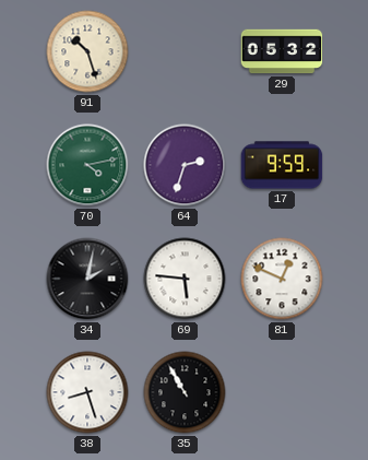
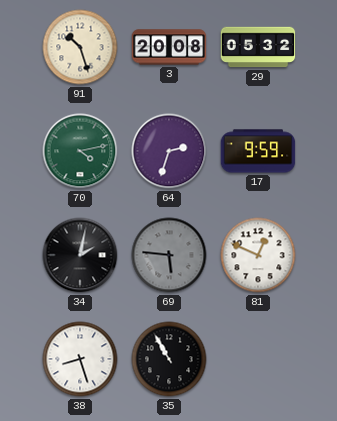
3: none -> 20:08
69 dial: white -> grey
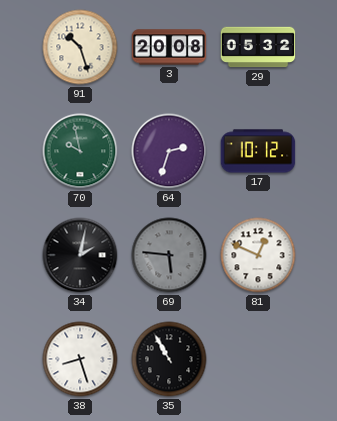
70: 4:13 -> 9:58
17: 9:59 -> 10:12
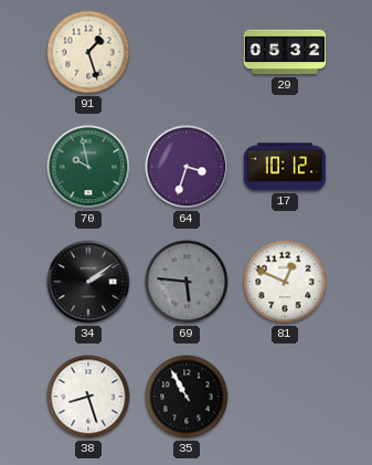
91: 10:27 -> 1:27
3: 20:08 -> none
64: 2:33 -> 3:33
34: 2:02 -> 2:09
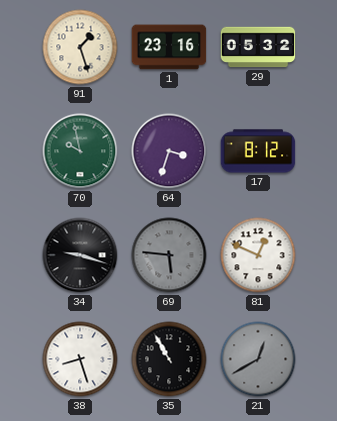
1: none -> 23:16
17: 10:12 -> 8:12
34: 2:09 -> 9:18
21: none -> 12:40
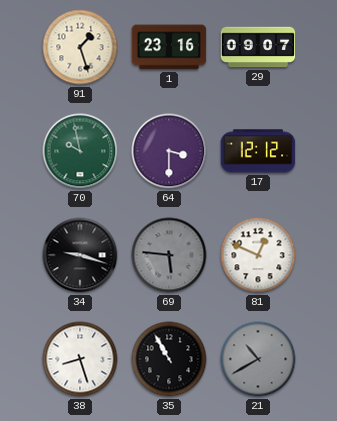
29: 05:32 -> 09:07
64: 3:33 -> 3:30
17: 8:12 -> 12:12
21: 12:40 -> 10:40
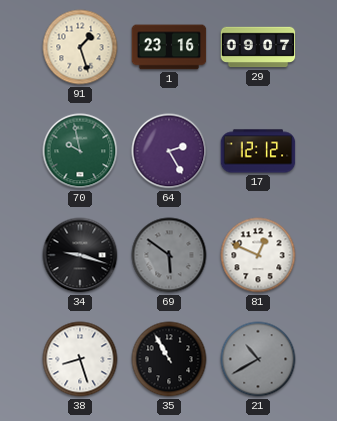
64: 3:30 -> 2:25
69: 5:46 -> 5:51
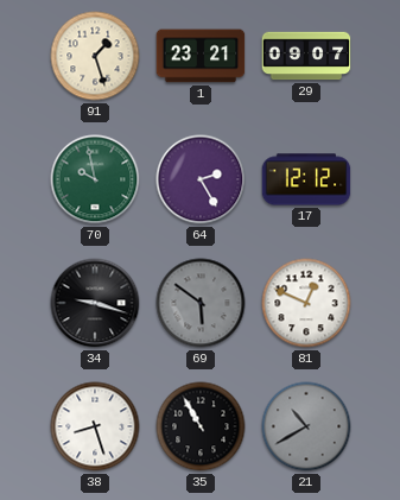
1: 23:16 -> 23:21
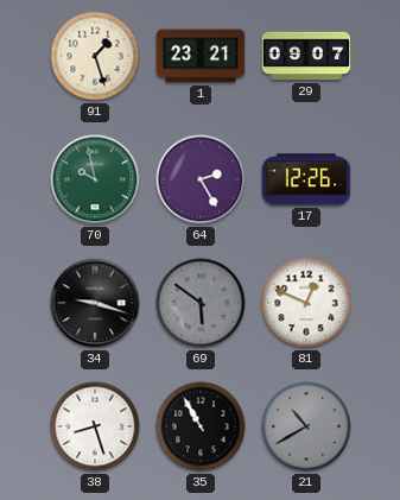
17: 12:12 -> 12:26
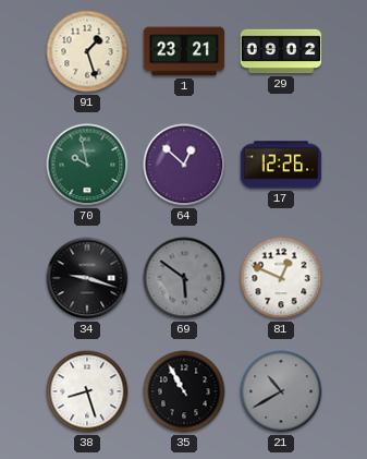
29: 09:07 -> 09:02
64: 2:25 -> 12:52
